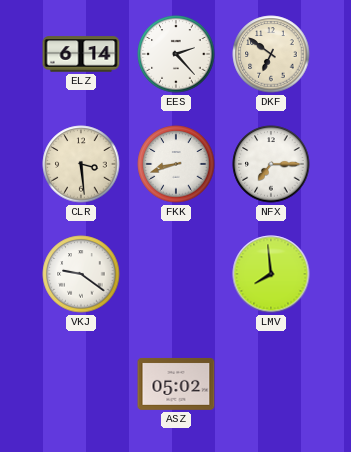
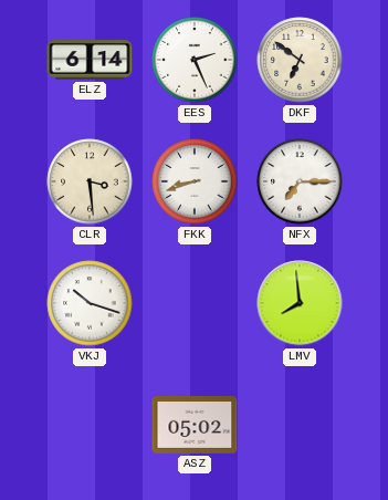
EES: 2:23 -> 2:26
VKJ: 9:21 -> 10:18
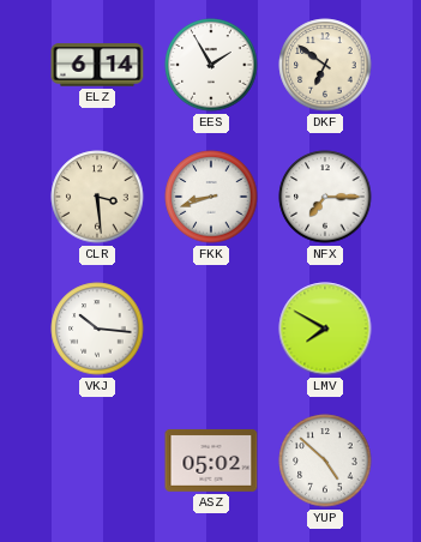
EES: 2:26 -> 1:55
VKJ: 10:18 -> 10:16
LMV: 7:59 -> 7:50
YUP: none -> 4:52
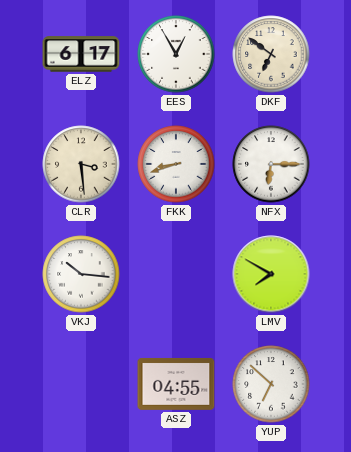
ELZ: 6:14 -> 6:17
EES: 1:55 -> 12:55
NFX: 7:15 -> 6:15
ASZ: 05:02 -> 04:55
YUP: 4:52 -> 6:52
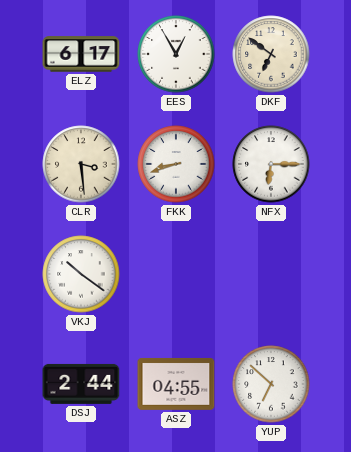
VKJ: 10:16 -> 10:21
LMV: 7:50 -> none
DSJ: none -> 2:44
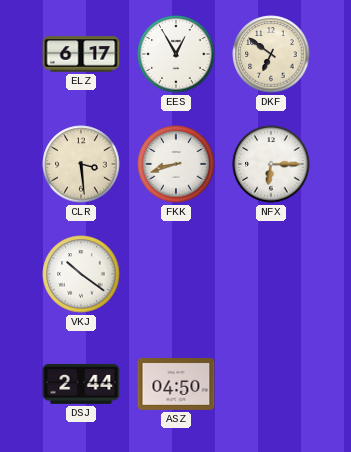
ASZ: 04:55 -> 04:50
YUP: 6:52 -> none
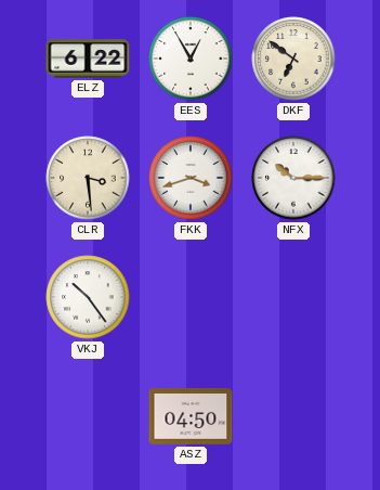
ELZ: 6:17 -> 6:22
FKK: 8:42 -> 3:42
NFX: 6:15 -> 10:15
VKJ: 10:21 -> 10:24
DSJ: 2:44 -> none
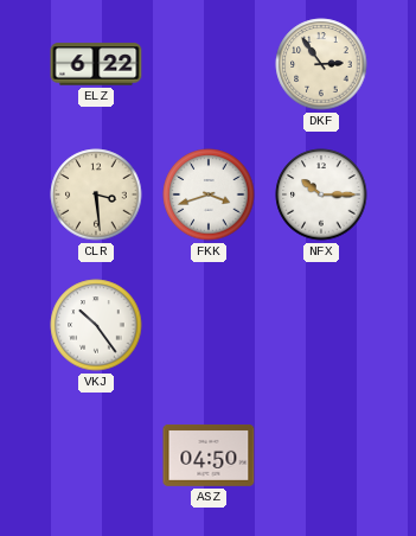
EES: 12:55 -> none
DKF: 6:51 -> 2:54
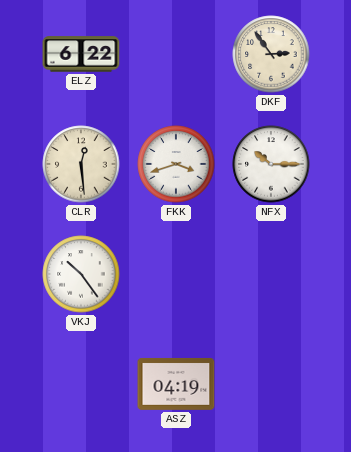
CLR: 3:29 -> 12:29
ASZ: 04:50 -> 04:19
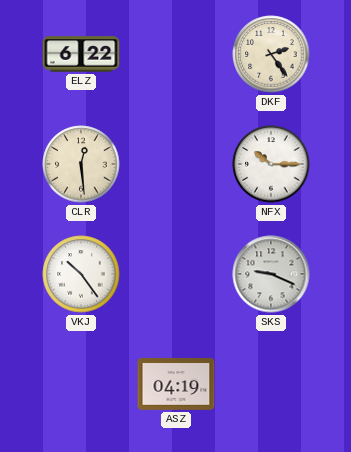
DKF: 2:54 -> 2:24
FKK: 3:42 -> none
SKS: none -> 9:19
